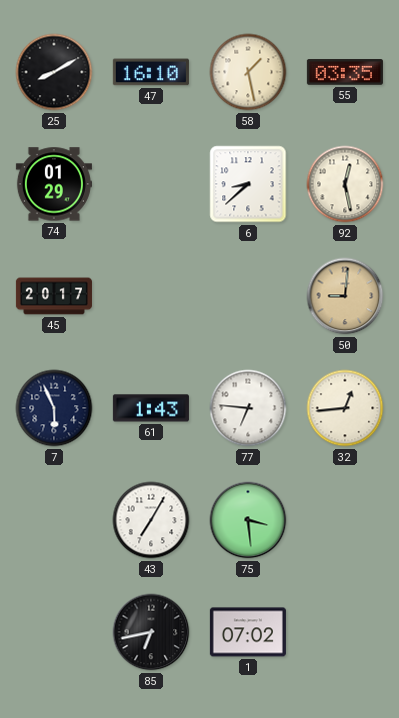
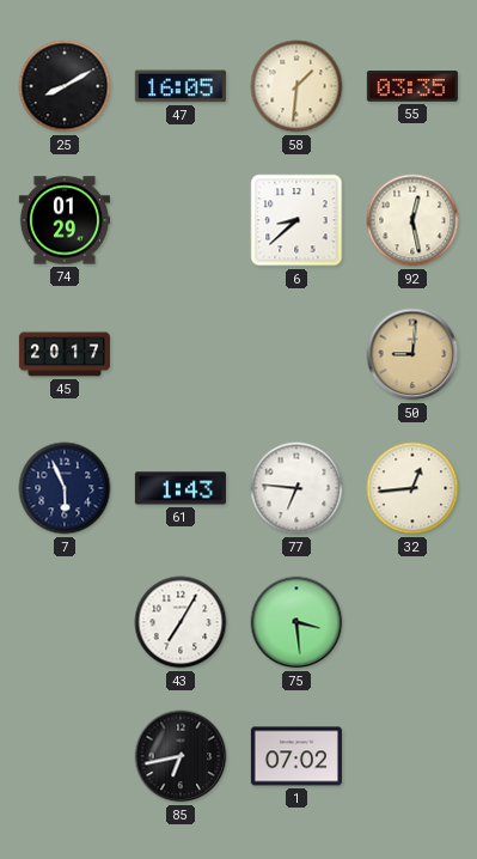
47: 16:10 -> 16:05
58: 1:28 -> 1:31
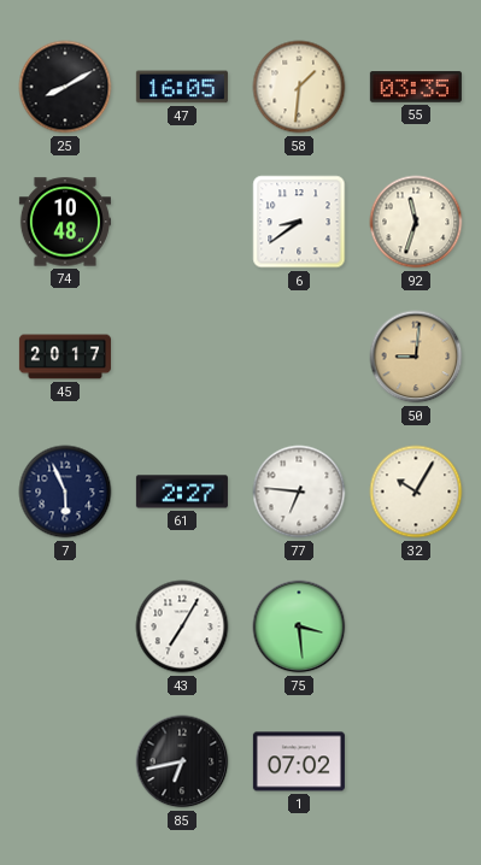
74: 01:29 -> 10:48
6: 8:38 -> 8:39
92: 12:28 -> 11:33
61: 1:43 -> 2:27
32: 12:44 -> 10:05
